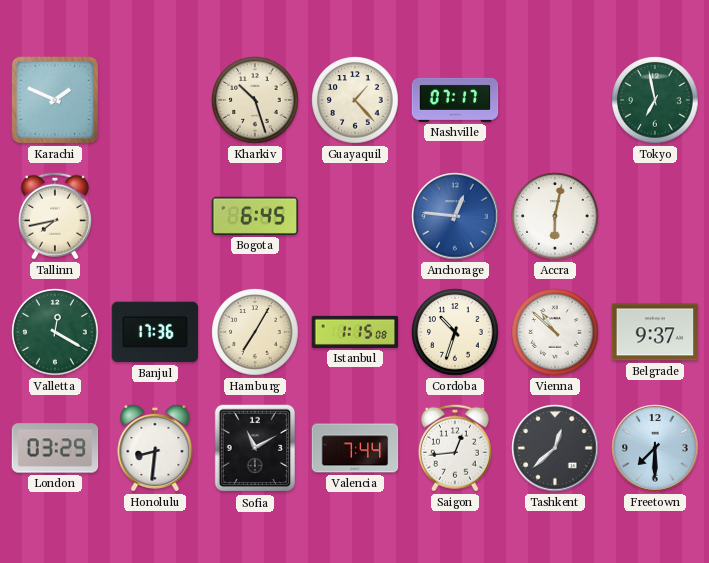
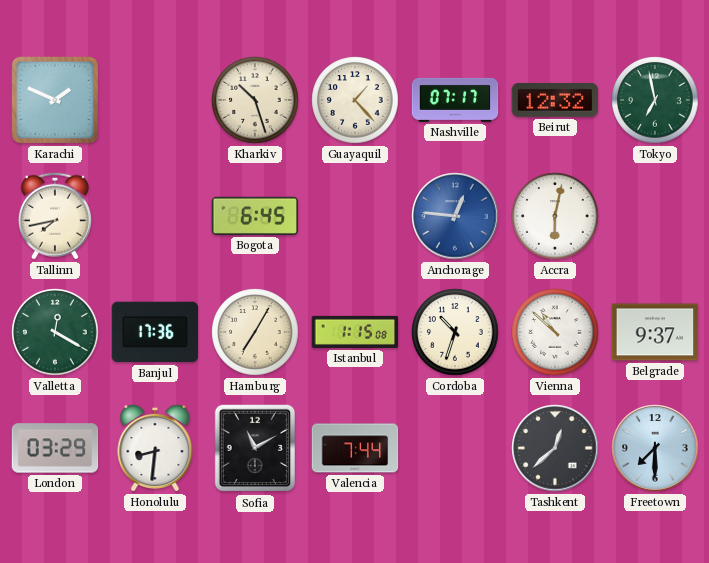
Beirut: none -> 12:32
Saigon: 12:44 -> none
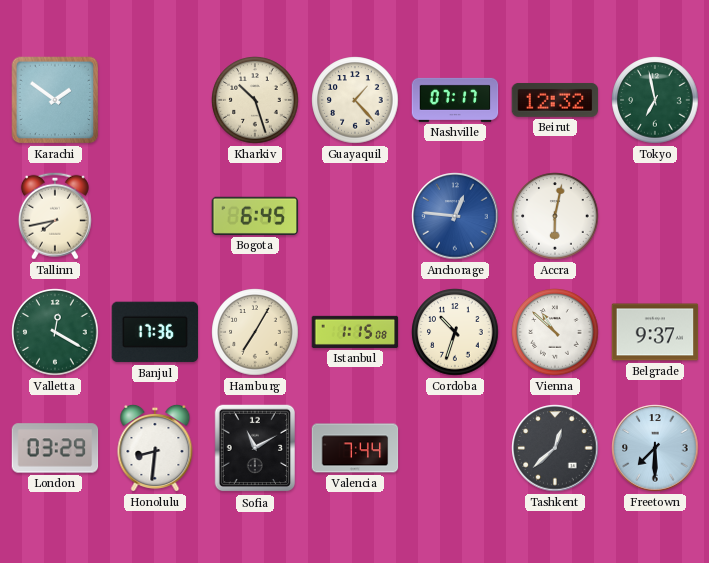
Karachi: 1:49 -> 1:51
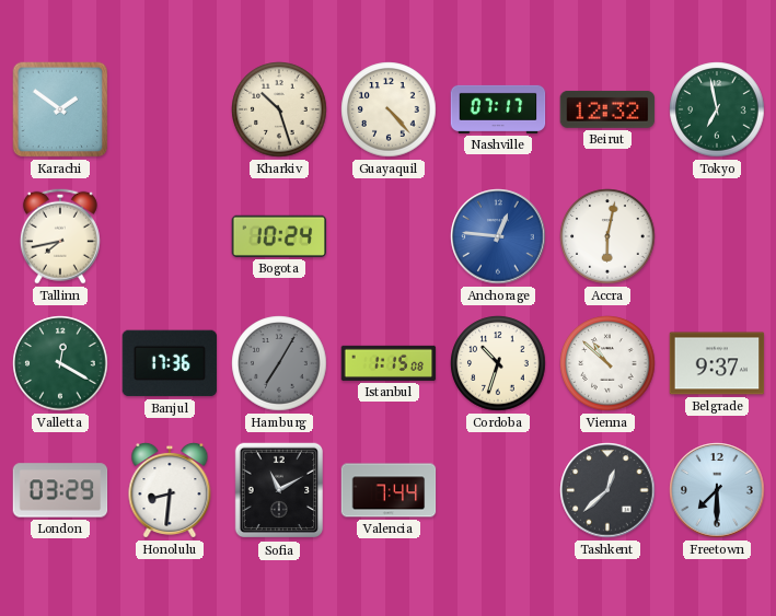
Guayaquil: 1:23 -> 4:23
Bogota: 6:45 -> 10:24
Hamburg dial: cream -> grey
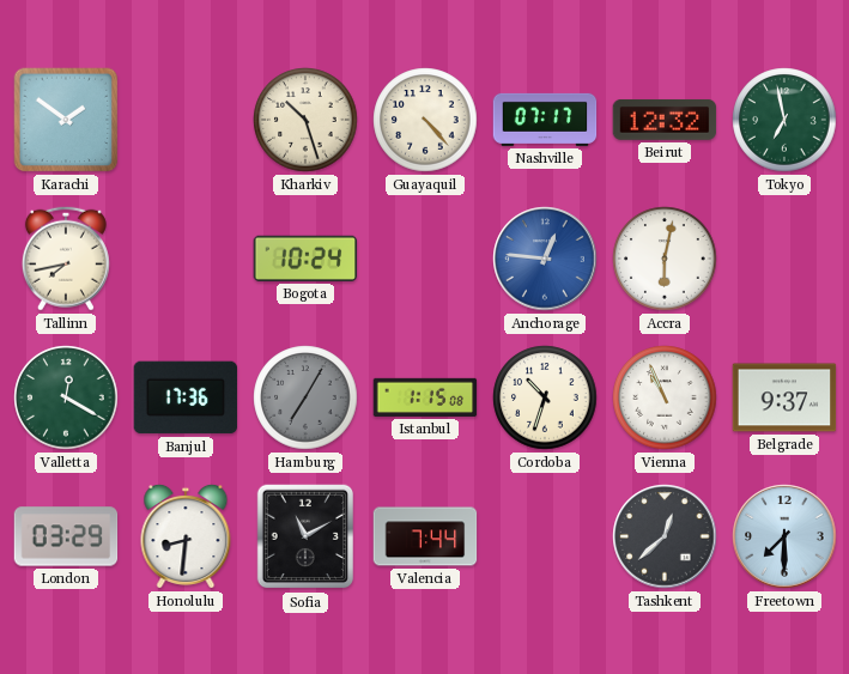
Vienna: 10:52 -> 10:56
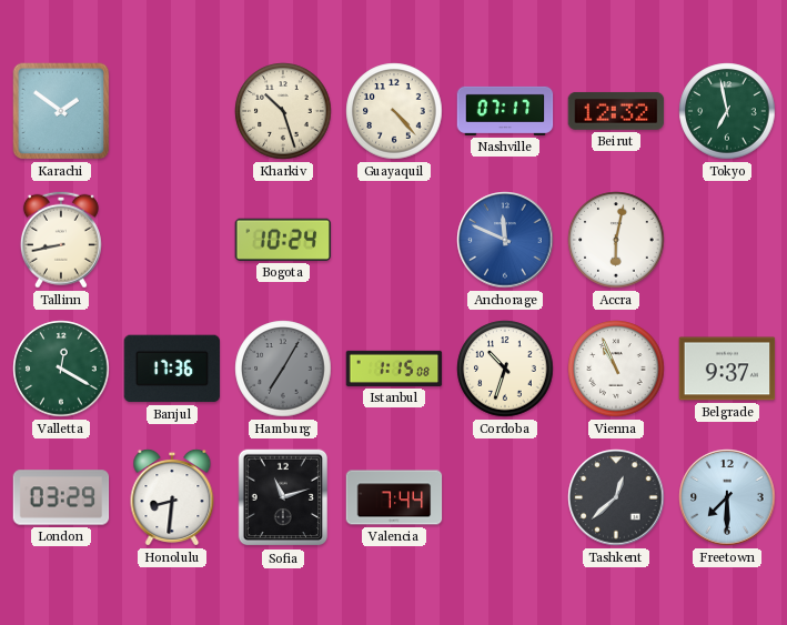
Tallinn: 7:43 -> 8:43
Anchorage: 12:46 -> 11:49
Sofia: 11:10 -> 11:12
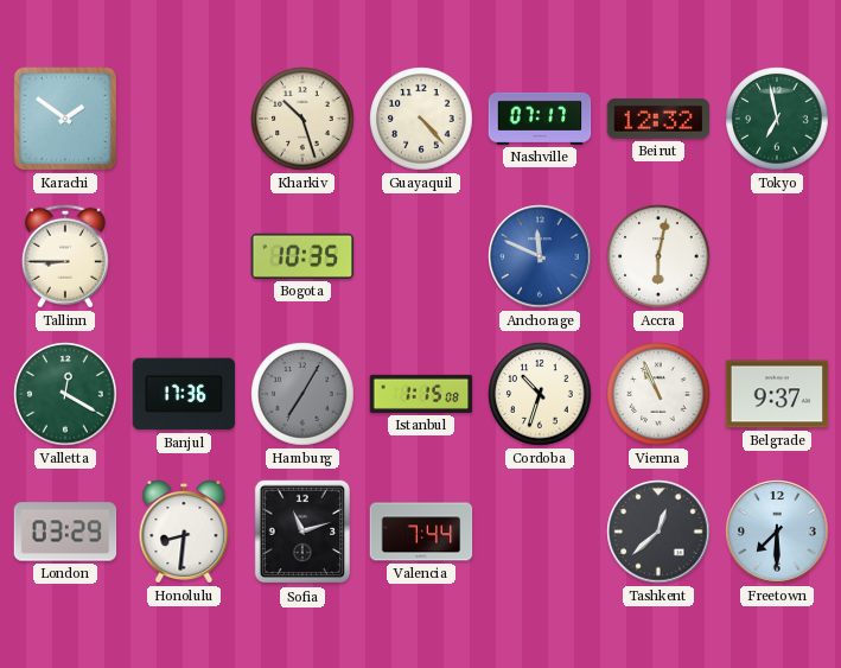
Tallinn: 8:43 -> 8:45
Bogota: 10:24 -> 10:35
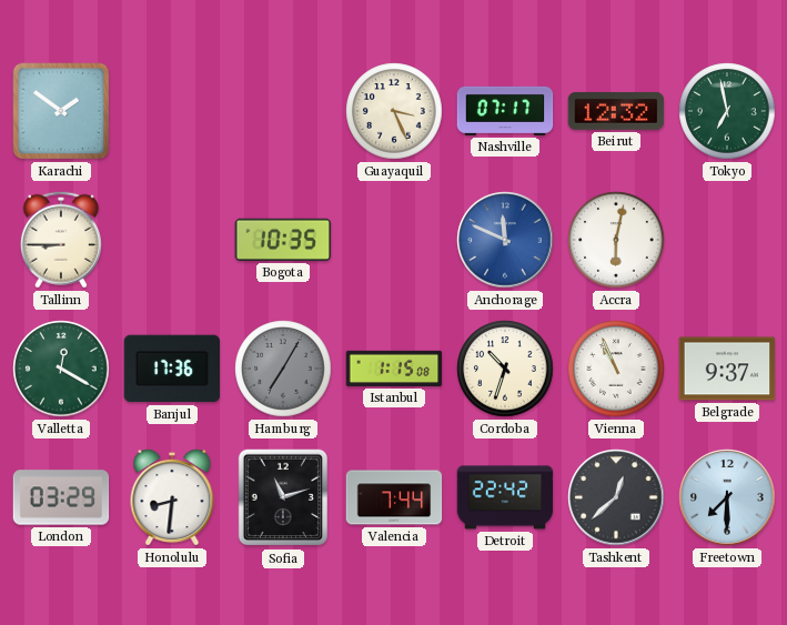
Kharkiv: 10:27 -> none
Guayaquil: 4:23 -> 3:26
Detroit: none -> 22:42
